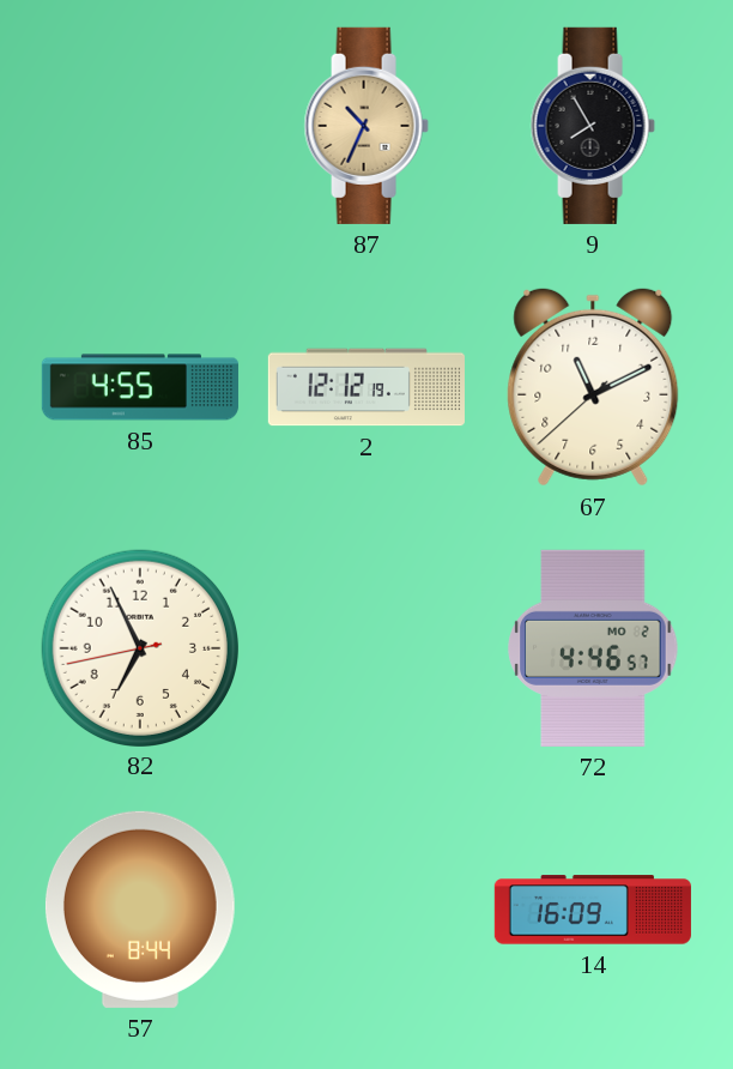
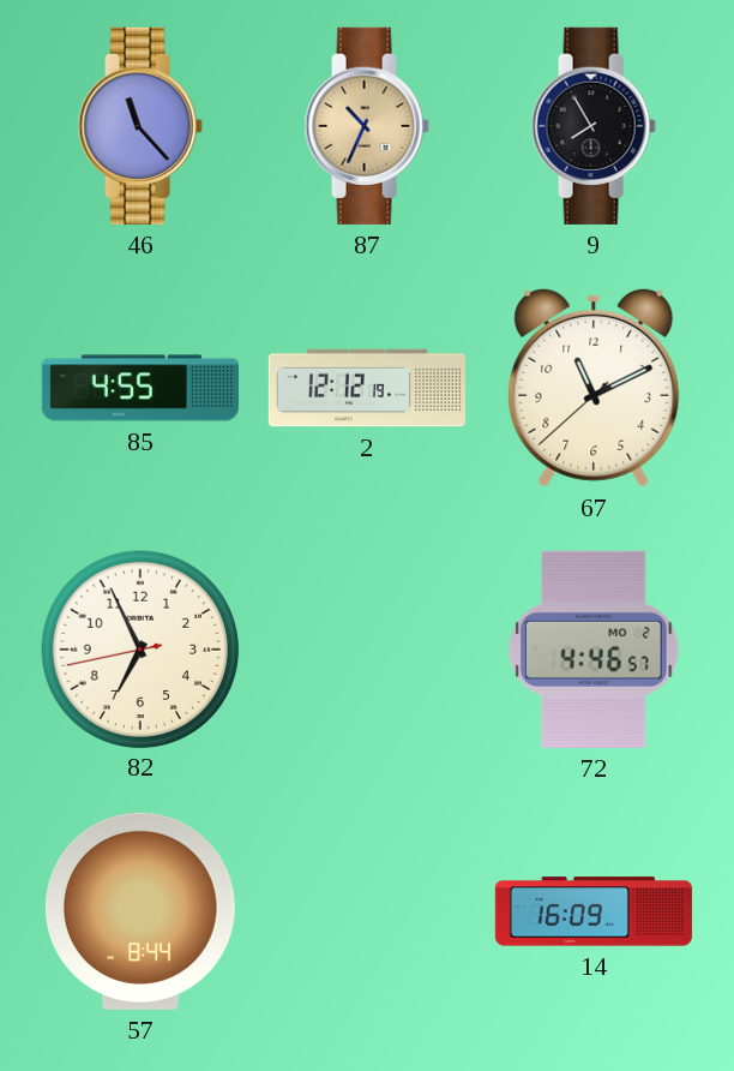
46: none -> 11:23
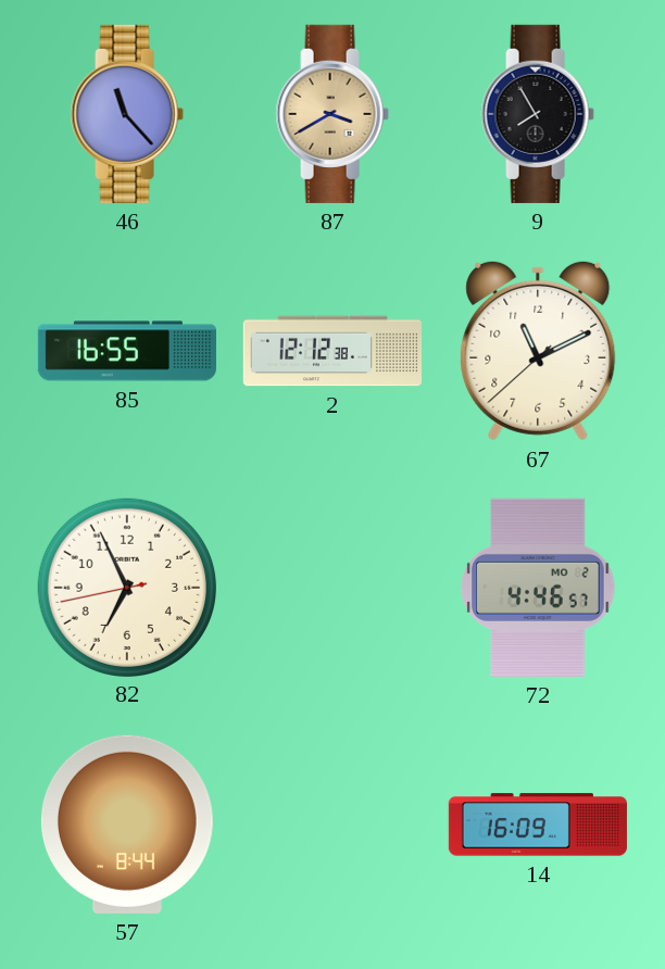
87: 10:34 -> 3:40
85: 4:55 -> 16:55
2: 12:12:19 -> 12:12:38
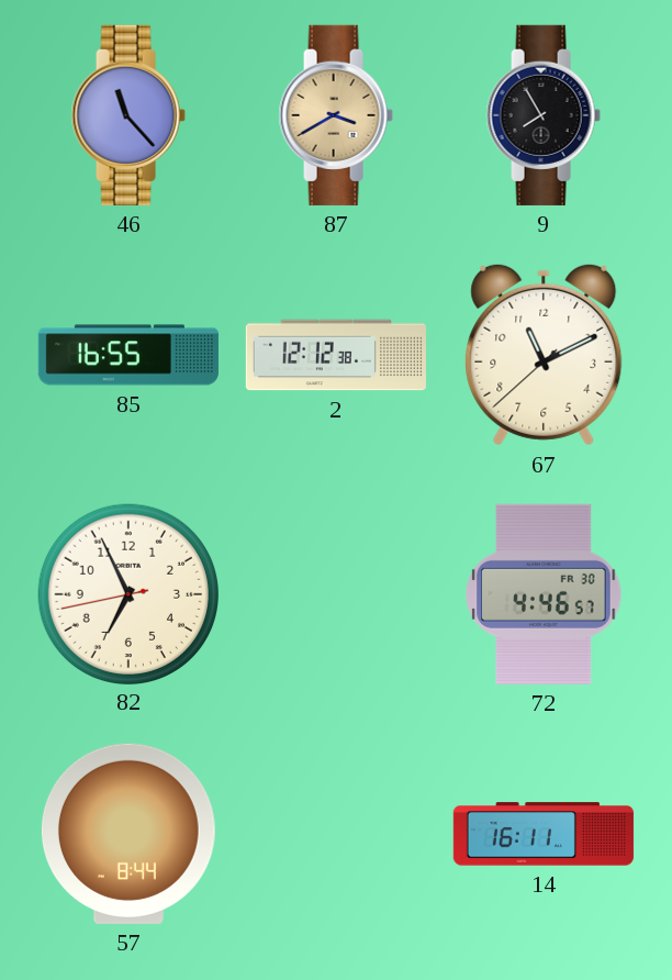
72 date: MO 2 -> FR 30
14: 16:09 -> 16:11
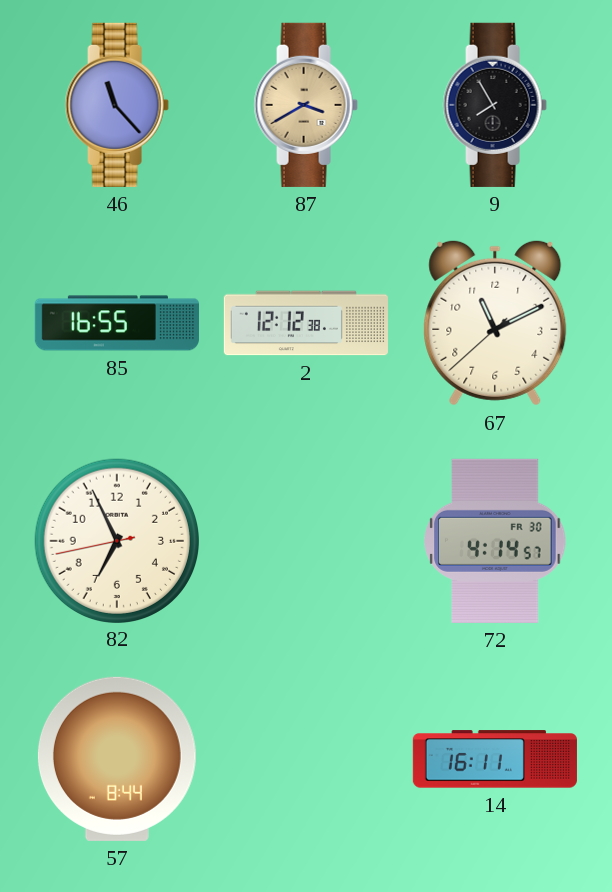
72: 4:46 -> 4:14
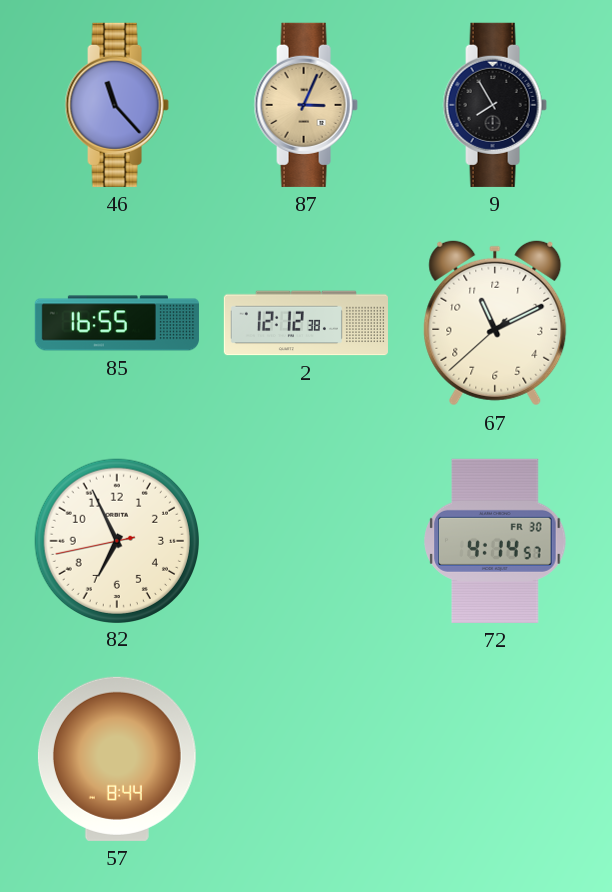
87: 3:40 -> 3:04
14: 16:11 -> none
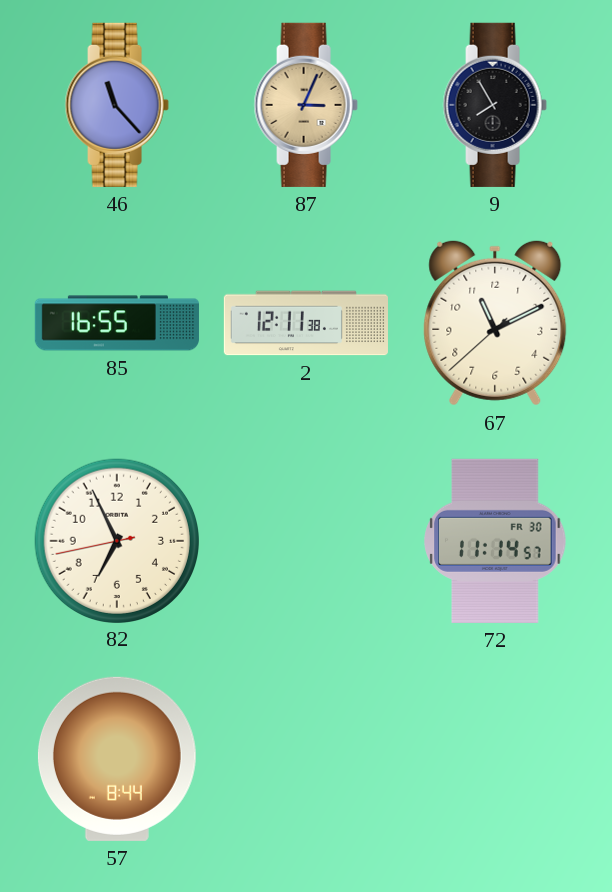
2: 12:12 -> 12:11
72: 4:14 -> 11:14
